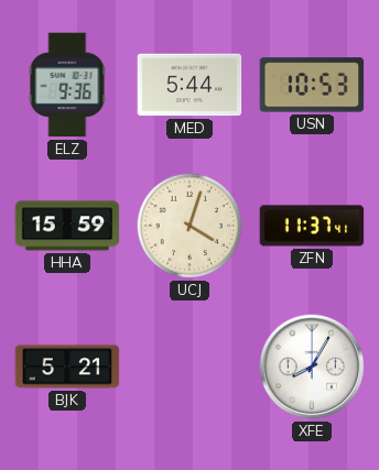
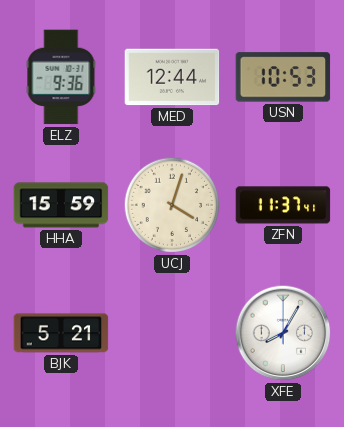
MED: 5:44 -> 12:44
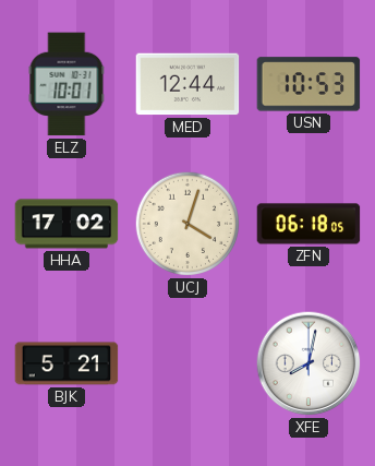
ELZ: 9:36 -> 10:01
HHA: 15:59 -> 17:02
ZFN: 11:37 -> 06:18
XFE: 8:05 -> 8:02
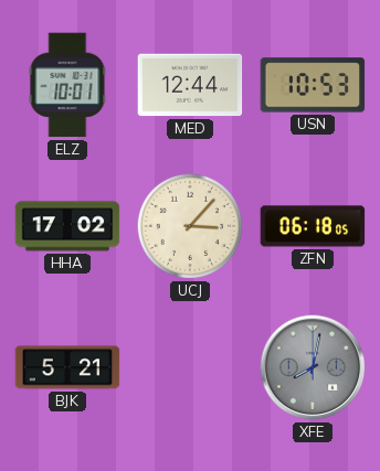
UCJ: 4:03 -> 3:07
XFE dial: white -> grey
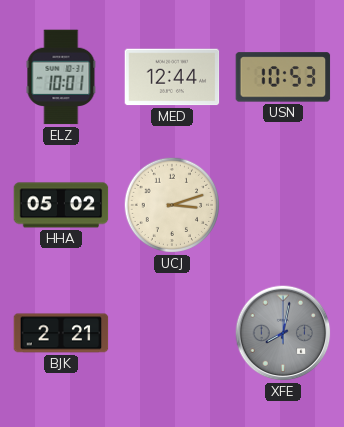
HHA: 17:02 -> 05:02
UCJ: 3:07 -> 3:12
ZFN: 06:18 -> none
BJK: 5:21 -> 2:21
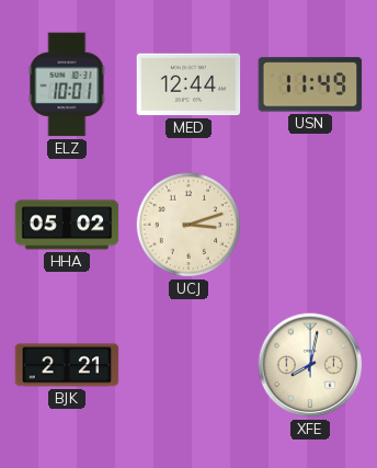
USN: 10:53 -> 11:49
XFE dial: grey -> cream
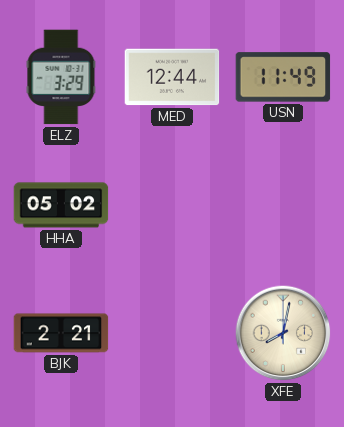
ELZ: 10:01 -> 3:29
UCJ: 3:12 -> none
